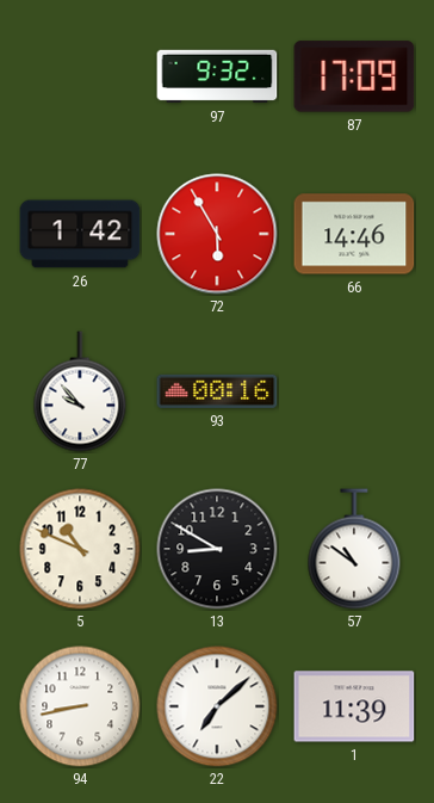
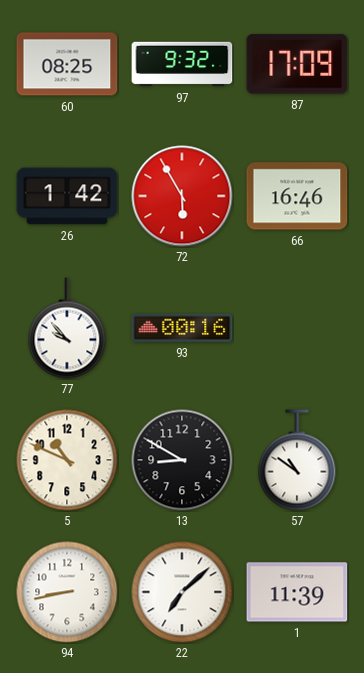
60: none -> 08:25
66: 14:46 -> 16:46
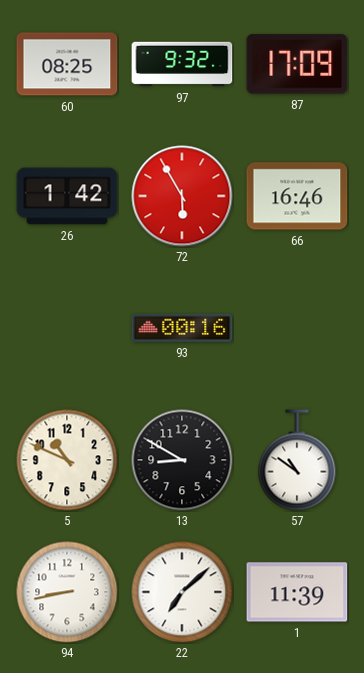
77: 9:53 -> none
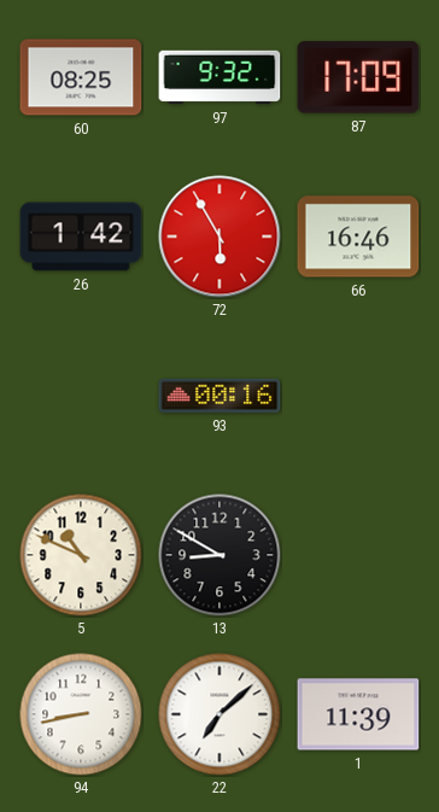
57: 10:51 -> none
